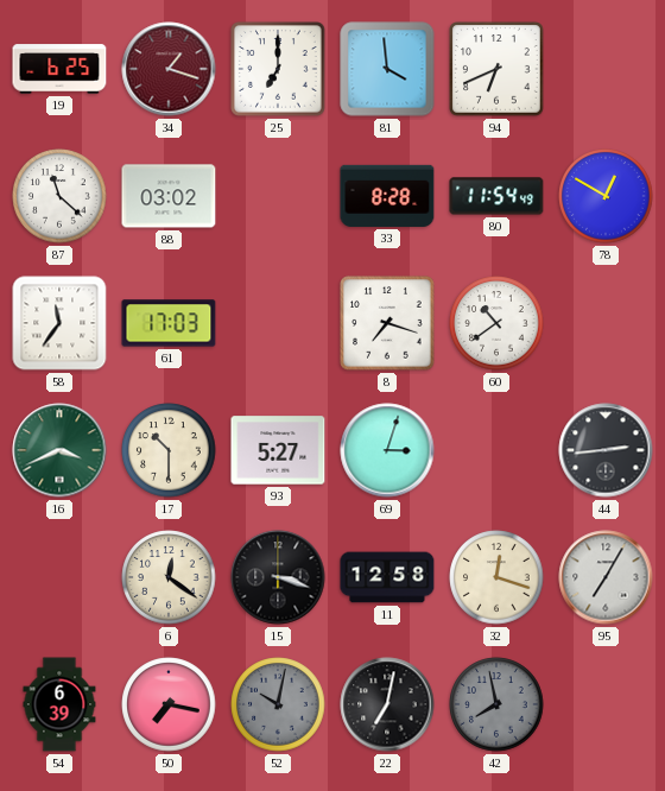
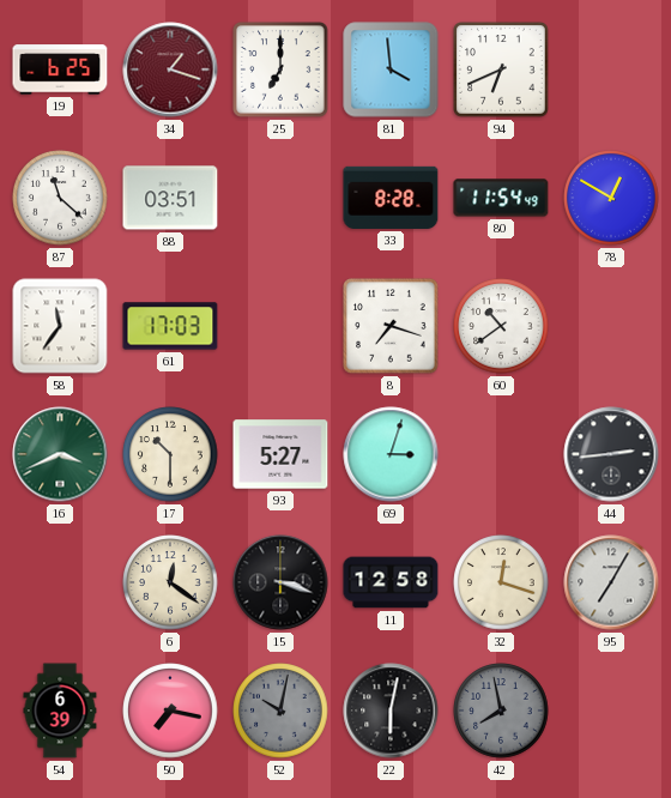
88: 03:02 -> 03:51
22: 7:02 -> 6:02
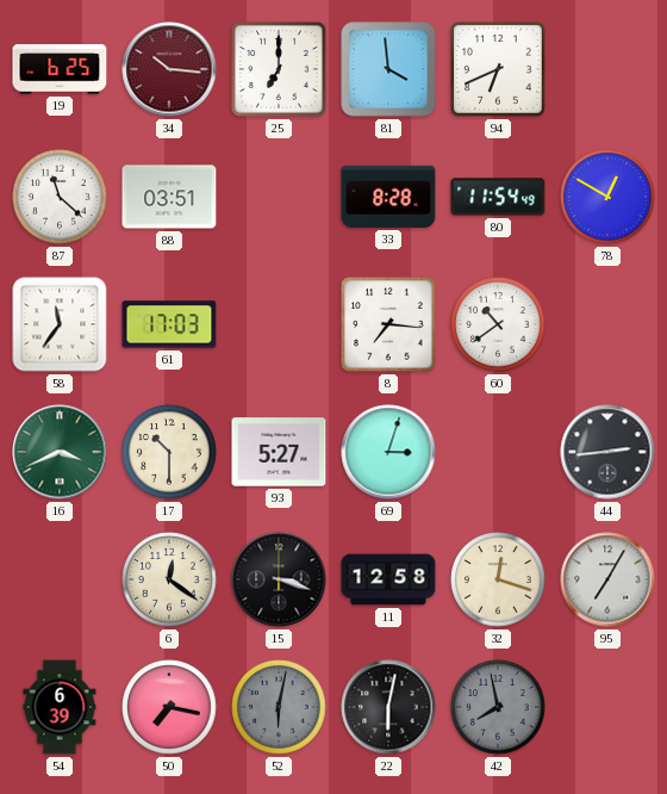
34: 1:18 -> 10:16
8: 7:18 -> 7:16
52: 10:02 -> 6:02
